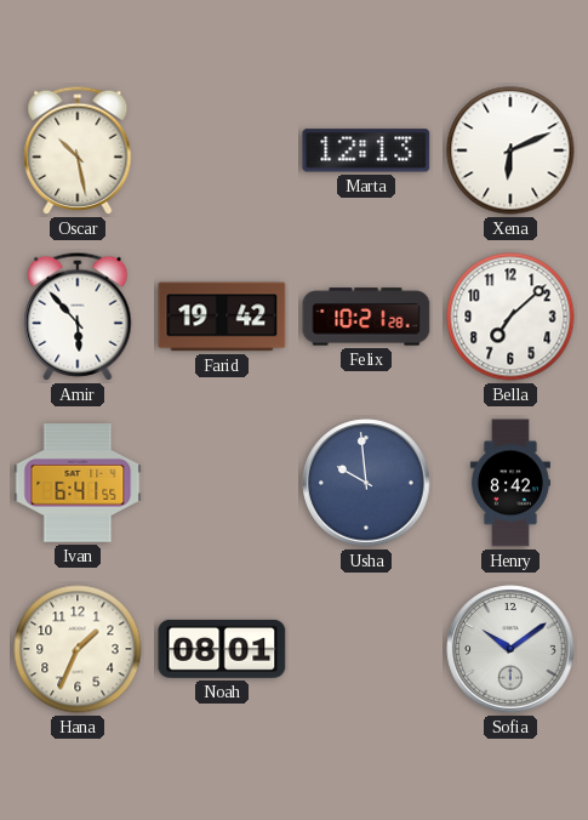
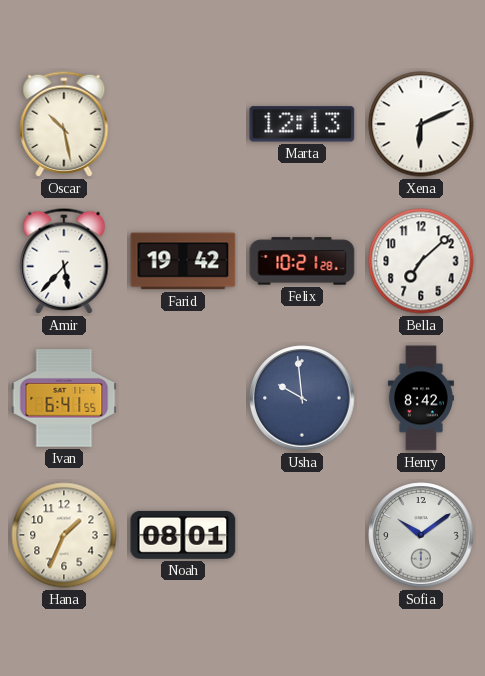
Amir: 5:53 -> 5:37
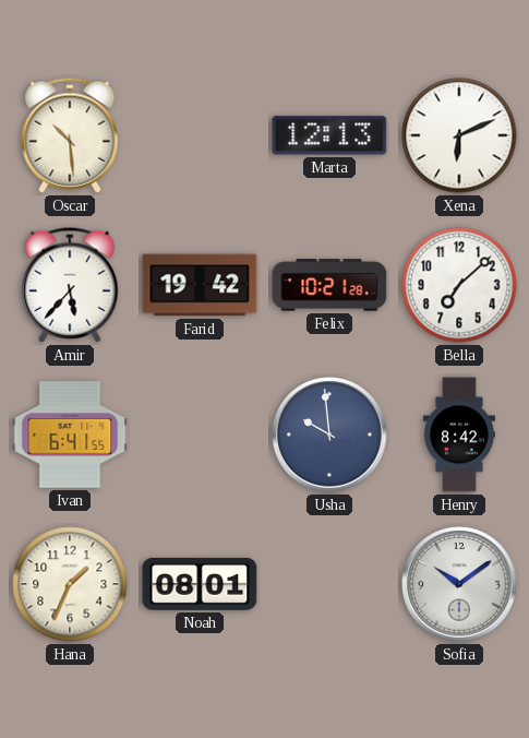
Oscar: 10:28 -> 10:29
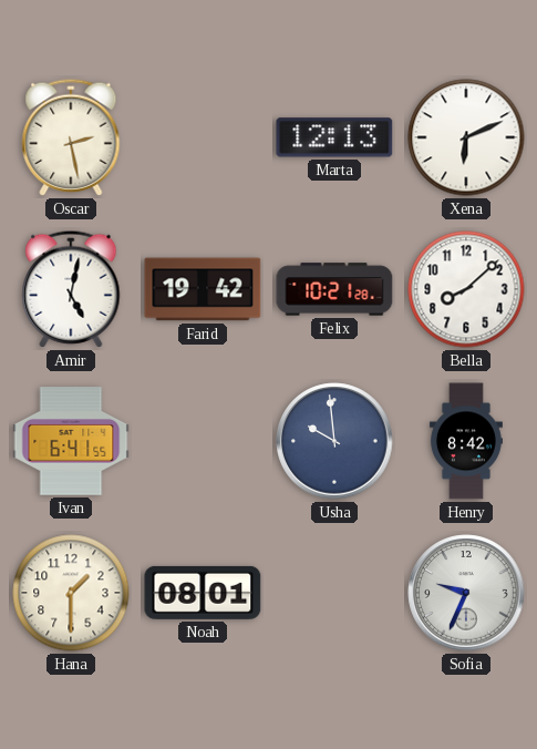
Oscar: 10:29 -> 2:28
Amir: 5:37 -> 5:02
Bella: 7:08 -> 8:08
Hana: 1:34 -> 1:30
Sofia: 10:09 -> 9:34
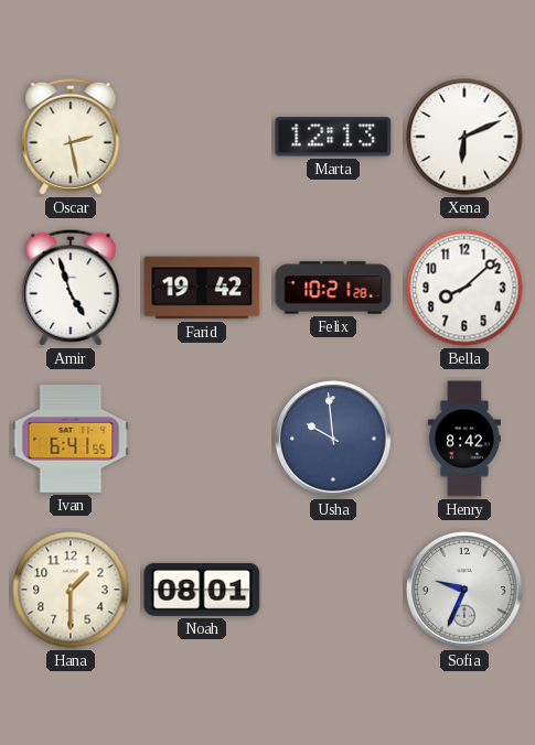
Amir: 5:02 -> 4:57
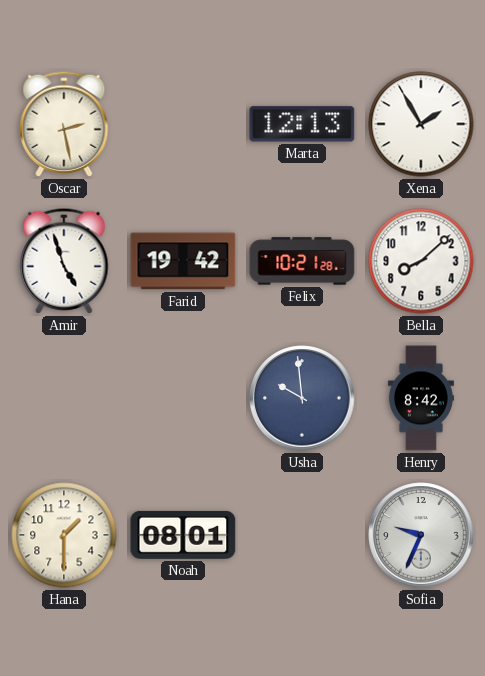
Xena: 6:11 -> 1:55
Ivan: 6:41 -> none
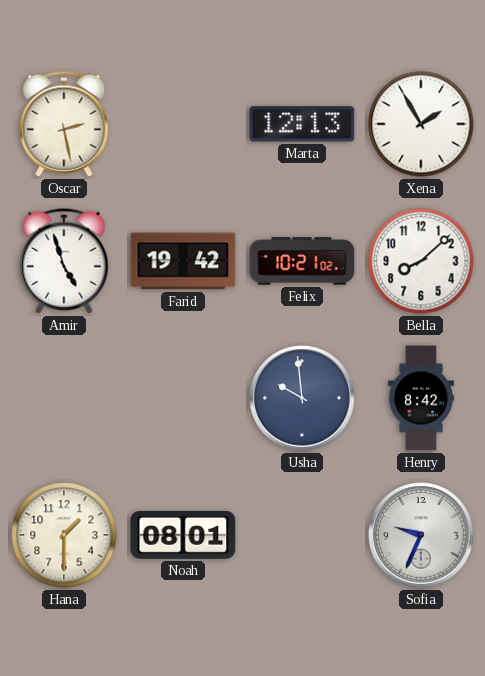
Felix: 10:21:28 -> 10:21:02
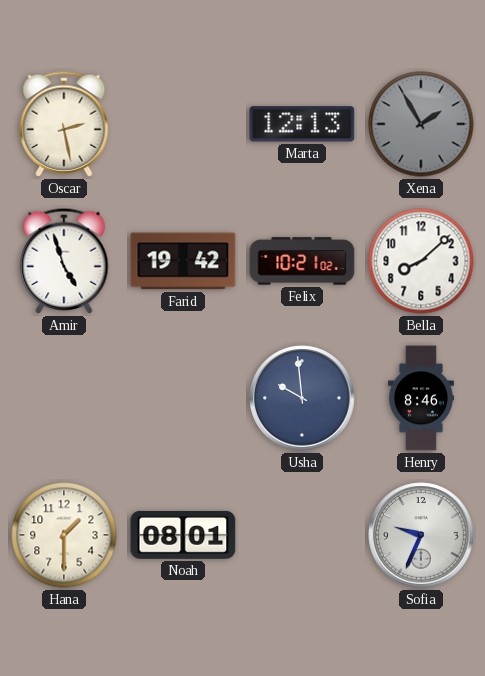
Xena dial: white -> grey
Henry: 8:42 -> 8:46
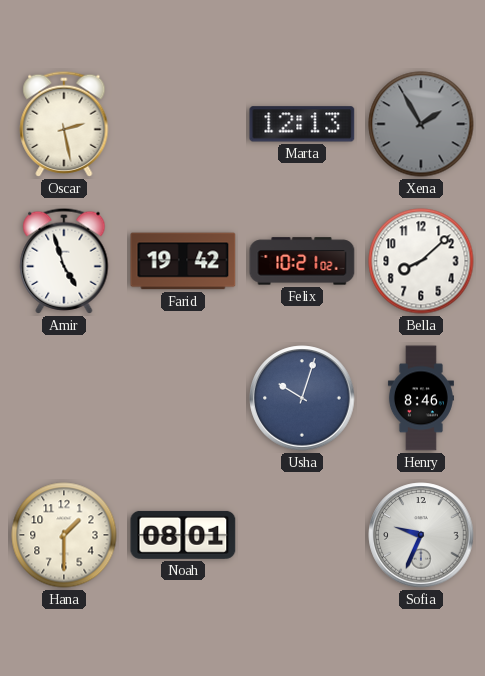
Usha: 9:59 -> 10:03
